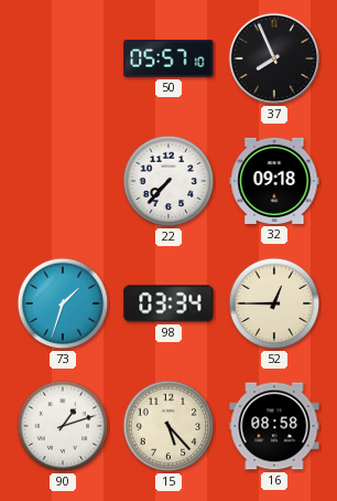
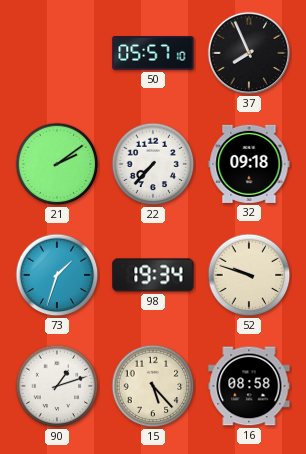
21: none -> 2:09
98: 03:34 -> 19:34
52: 12:45 -> 9:48
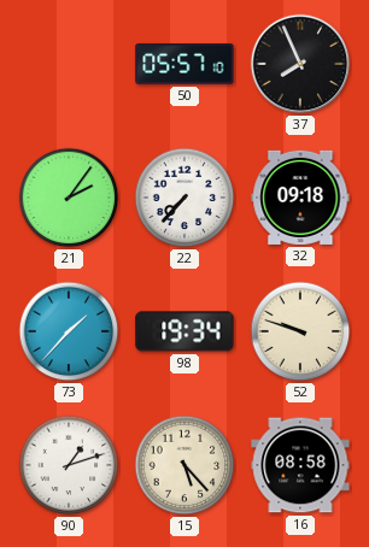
21: 2:09 -> 2:06
73: 1:33 -> 1:37
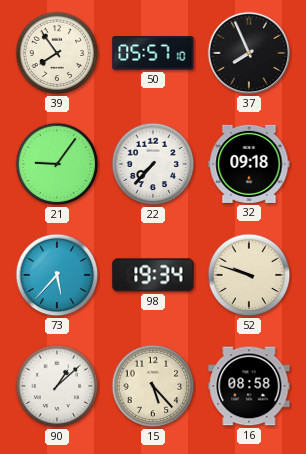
39: none -> 7:54
21: 2:06 -> 9:06
73: 1:37 -> 5:37
90: 1:12 -> 1:08
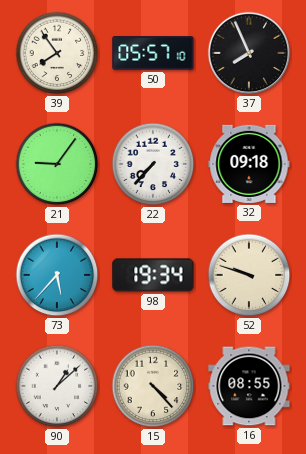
15: 5:23 -> 4:23
16: 08:58 -> 08:55
